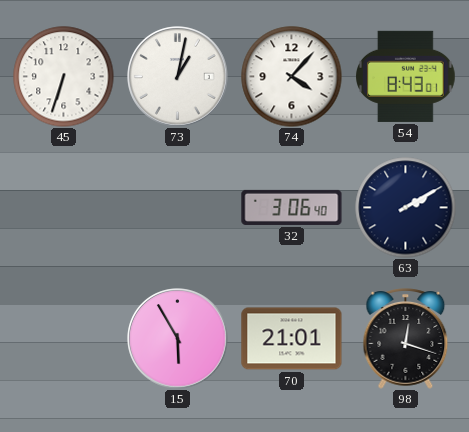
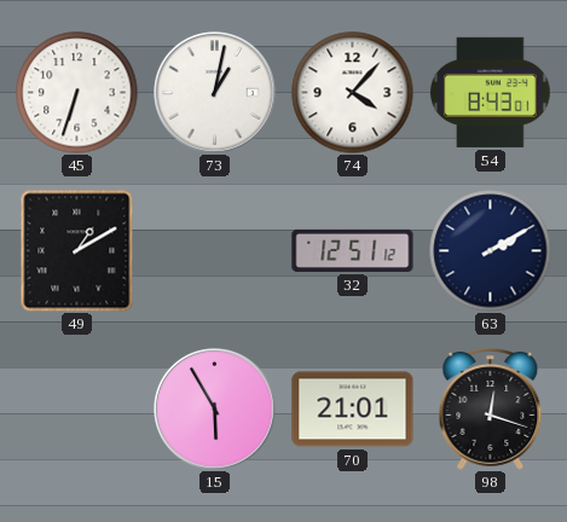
49: none -> 1:10
32: 3:06 -> 12:51
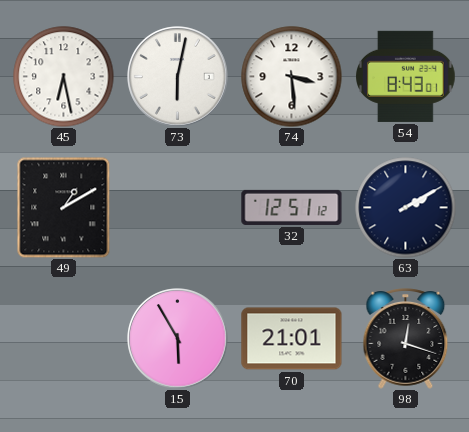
45: 6:33 -> 6:28
73: 1:02 -> 6:02
74: 4:07 -> 3:29
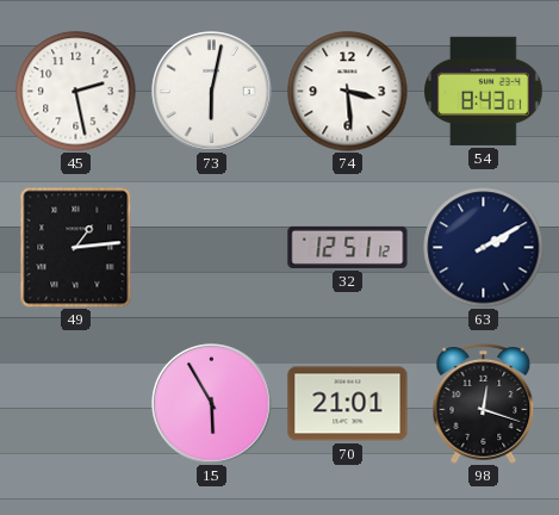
45: 6:28 -> 2:28
49: 1:10 -> 1:14
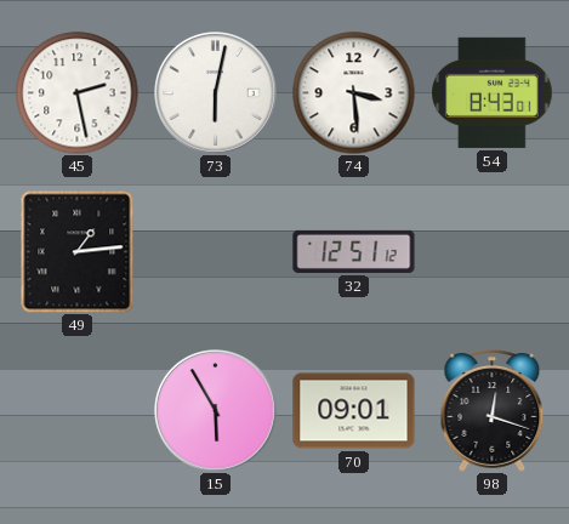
63: 2:10 -> none
70: 21:01 -> 09:01
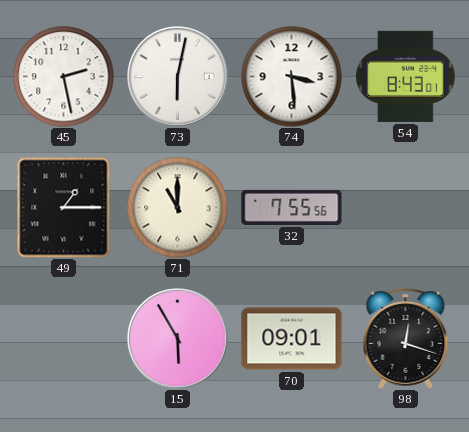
49: 1:14 -> 1:15
71: none -> 11:00
32: 12:51 -> 7:55
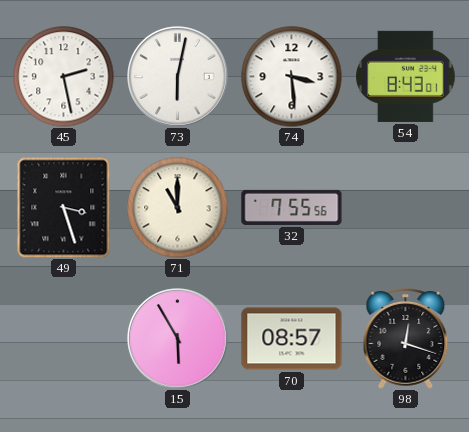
49: 1:15 -> 3:27
70: 09:01 -> 08:57
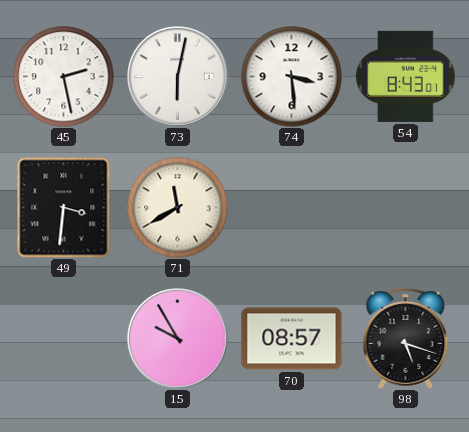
49: 3:27 -> 3:31
71: 11:00 -> 11:40
32: 7:55 -> none
15: 5:55 -> 9:55
98: 12:18 -> 5:18
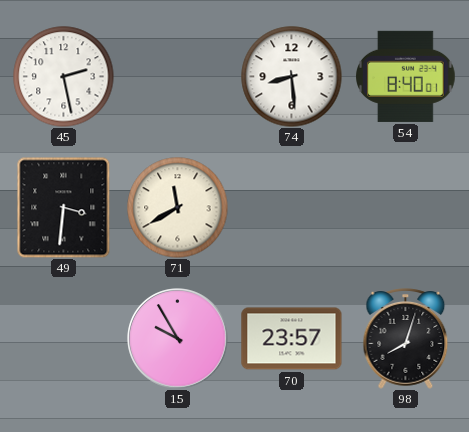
73: 6:02 -> none
74: 3:29 -> 8:29
54: 8:43 -> 8:40
70: 08:57 -> 23:57
98: 5:18 -> 8:03
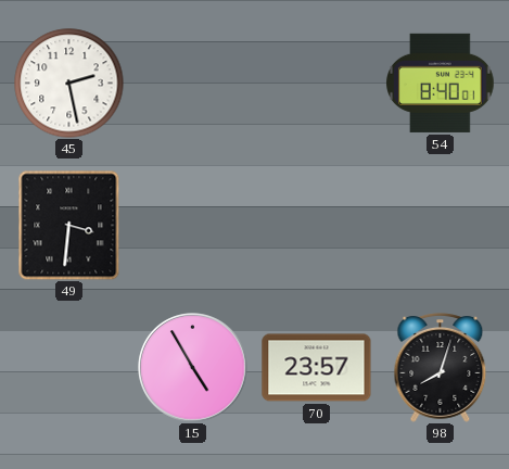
74: 8:29 -> none
71: 11:40 -> none
15: 9:55 -> 4:55
